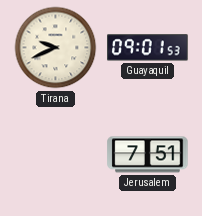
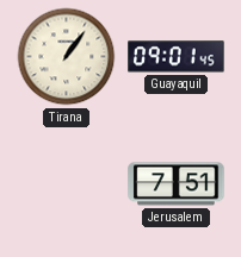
Tirana: 9:41 -> 1:06
Guayaquil: 09:01:53 -> 09:01:45
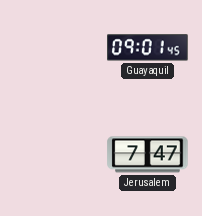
Tirana: 1:06 -> none
Jerusalem: 7:51 -> 7:47
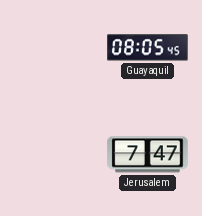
Guayaquil: 09:01 -> 08:05
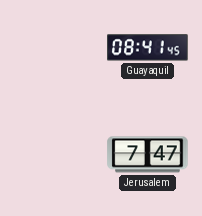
Guayaquil: 08:05 -> 08:41
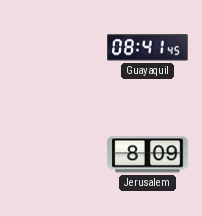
Jerusalem: 7:47 -> 8:09
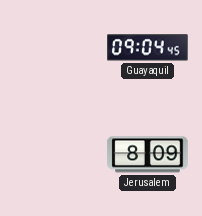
Guayaquil: 08:41 -> 09:04
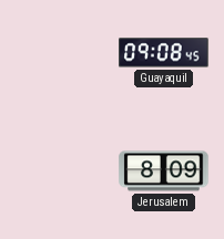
Guayaquil: 09:04 -> 09:08
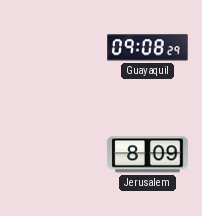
Guayaquil: 09:08:45 -> 09:08:29
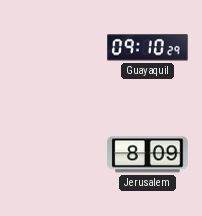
Guayaquil: 09:08 -> 09:10
